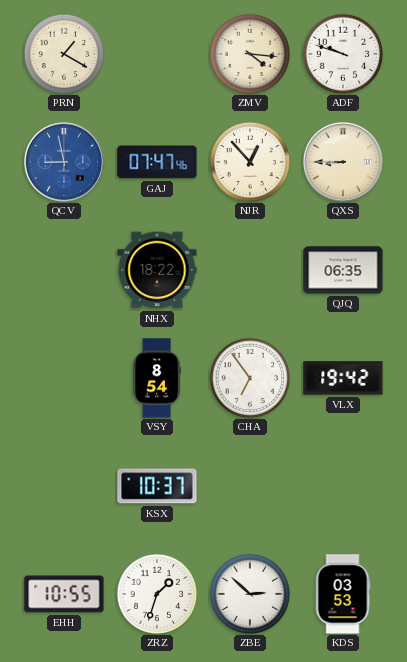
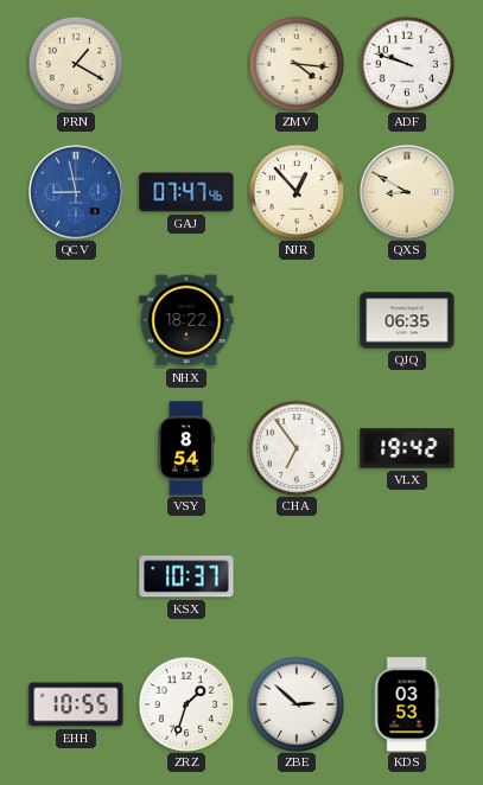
QXS: 8:45 -> 8:50
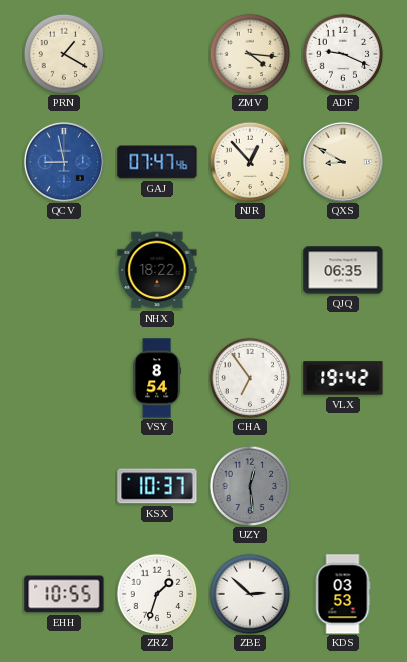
ADF: 9:48 -> 9:19
UZY: none -> 12:29
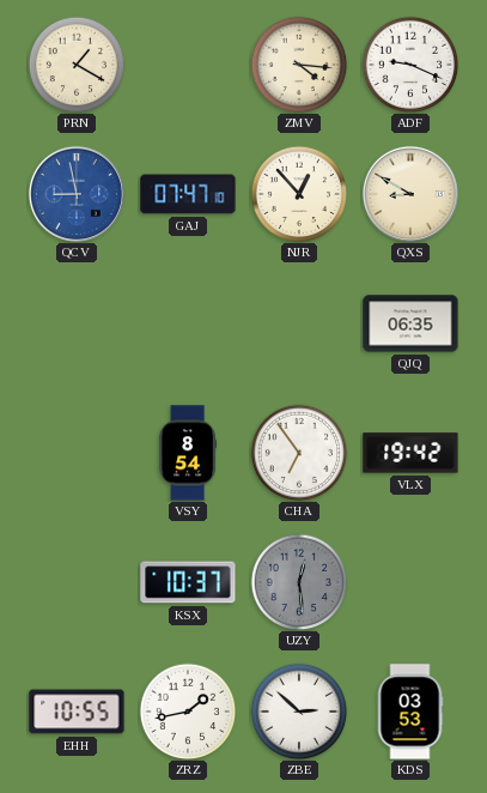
GAJ: 07:47:46 -> 07:47:10
NHX: 18:22 -> none
ZRZ: 1:33 -> 1:43
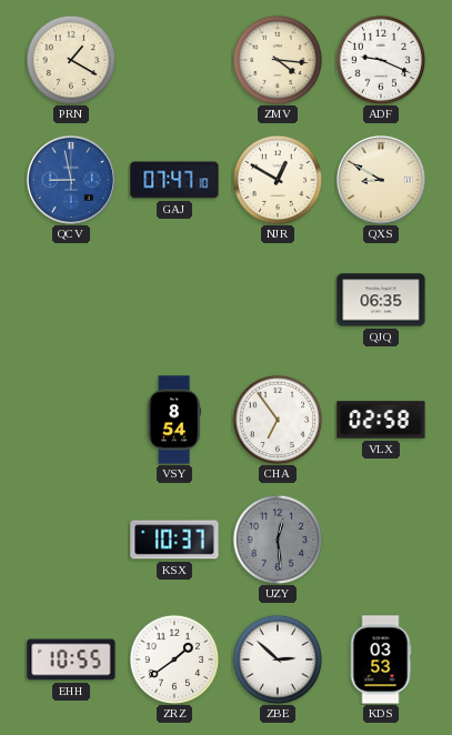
NJR: 12:53 -> 12:50
VLX: 19:42 -> 02:58
ZRZ: 1:43 -> 1:39
